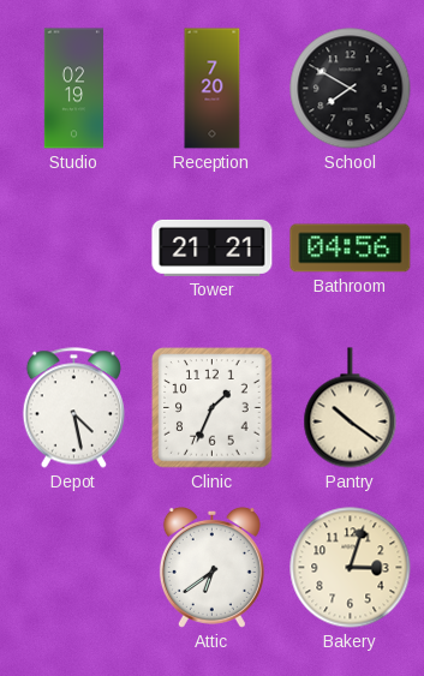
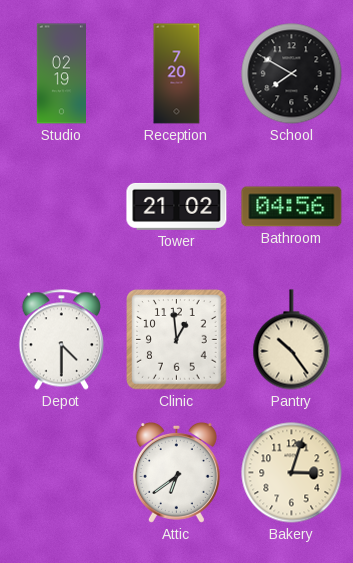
Tower: 21:21 -> 21:02
Depot: 4:28 -> 4:30
Clinic: 1:34 -> 12:59
Pantry: 10:21 -> 10:24
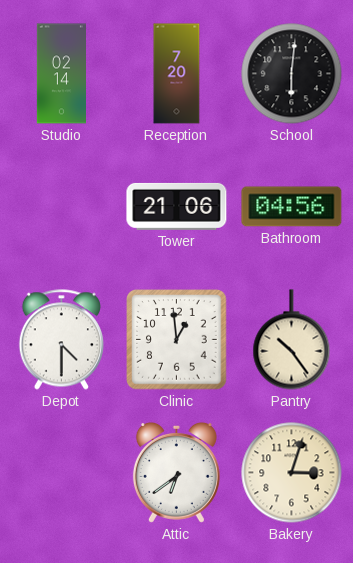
Studio: 02:19 -> 02:14
School: 7:50 -> 6:01
Tower: 21:02 -> 21:06
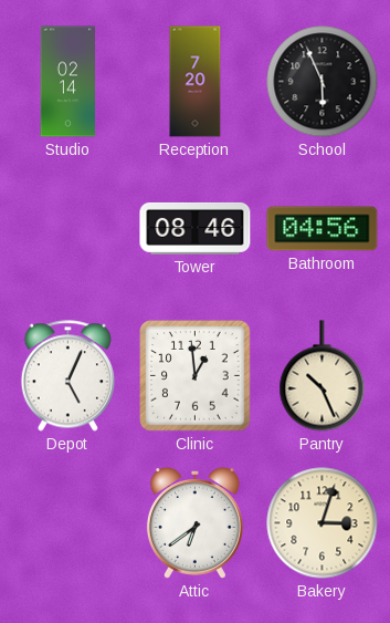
School: 6:01 -> 5:56
Tower: 21:06 -> 08:46
Depot: 4:30 -> 5:04
Pantry: 10:24 -> 10:26
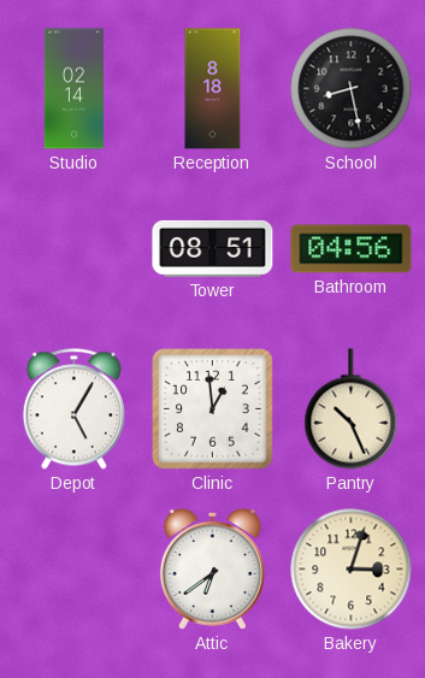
Reception: 7:20 -> 8:18
School: 5:56 -> 8:28
Tower: 08:46 -> 08:51
Depot: 5:04 -> 5:05
